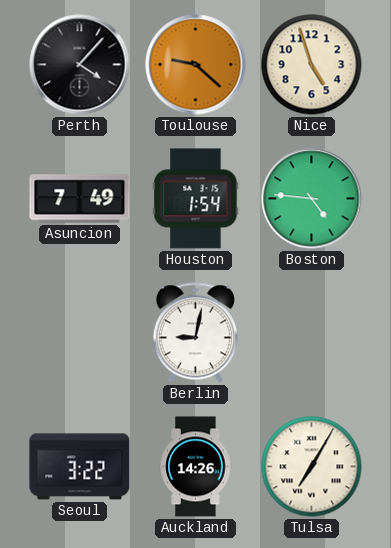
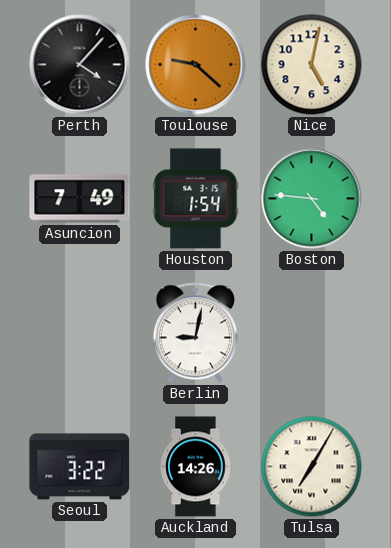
Nice: 4:57 -> 5:02
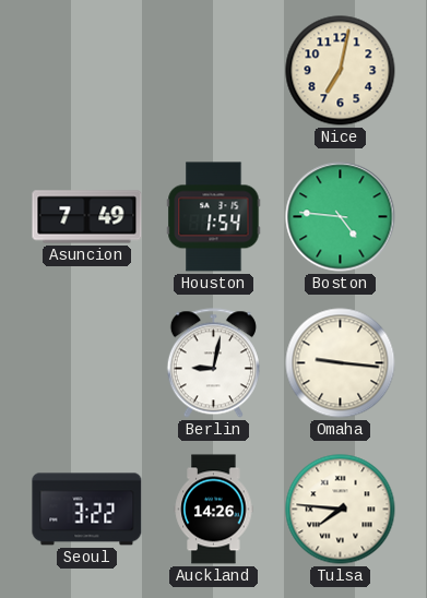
Perth: 4:07 -> none
Toulouse: 9:22 -> none
Nice: 5:02 -> 7:02
Omaha: none -> 9:16
Tulsa: 7:05 -> 7:46
